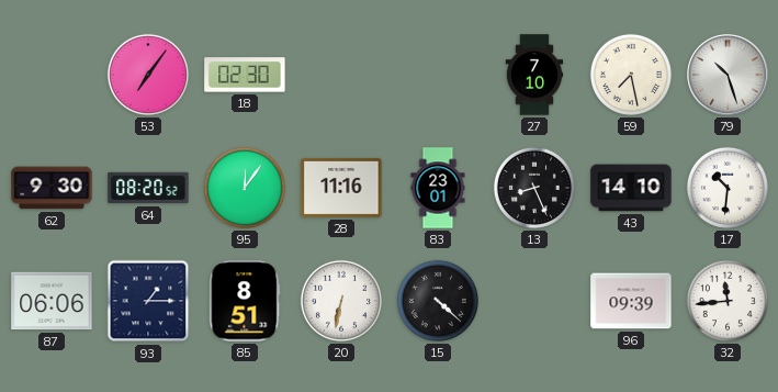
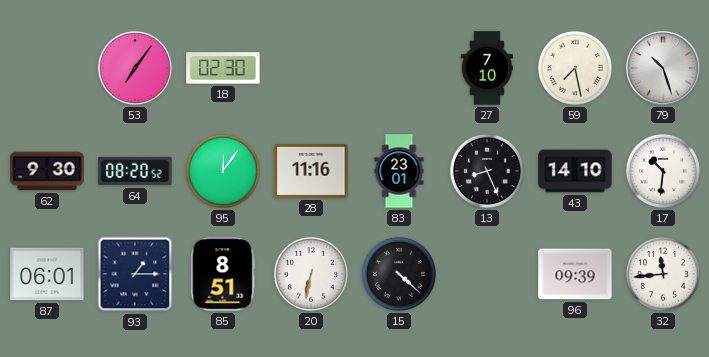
87: 06:06 -> 06:01
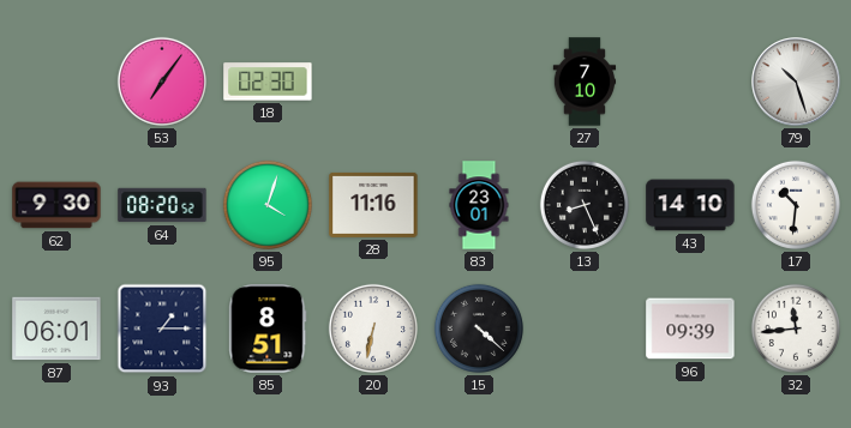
59: 7:28 -> none
95: 12:06 -> 4:03
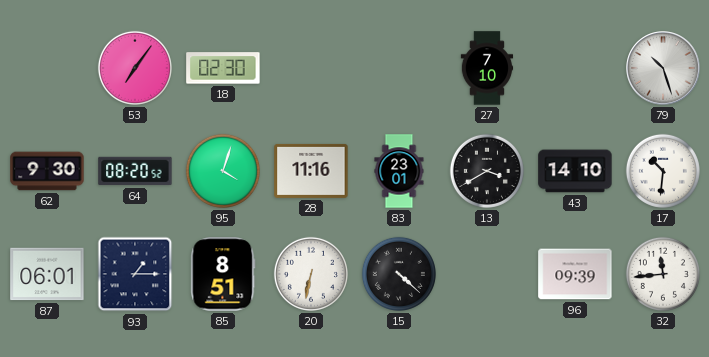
13: 8:26 -> 3:40
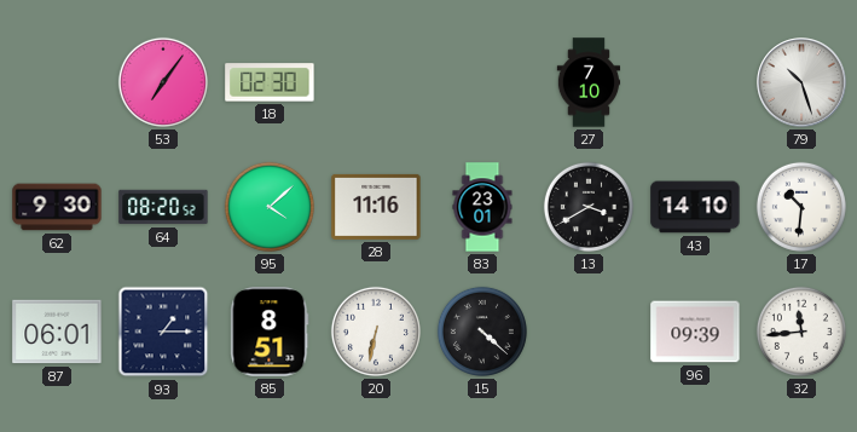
95: 4:03 -> 4:08
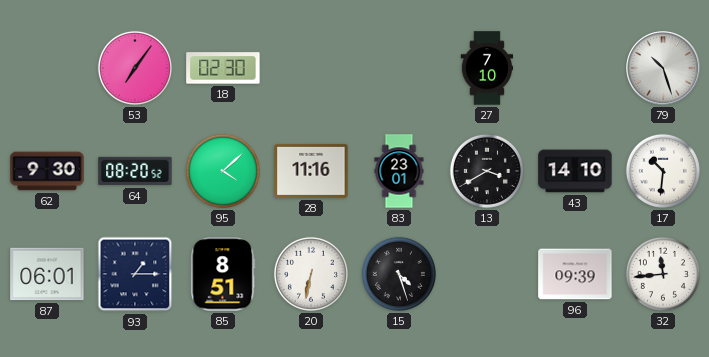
15: 4:22 -> 4:27
